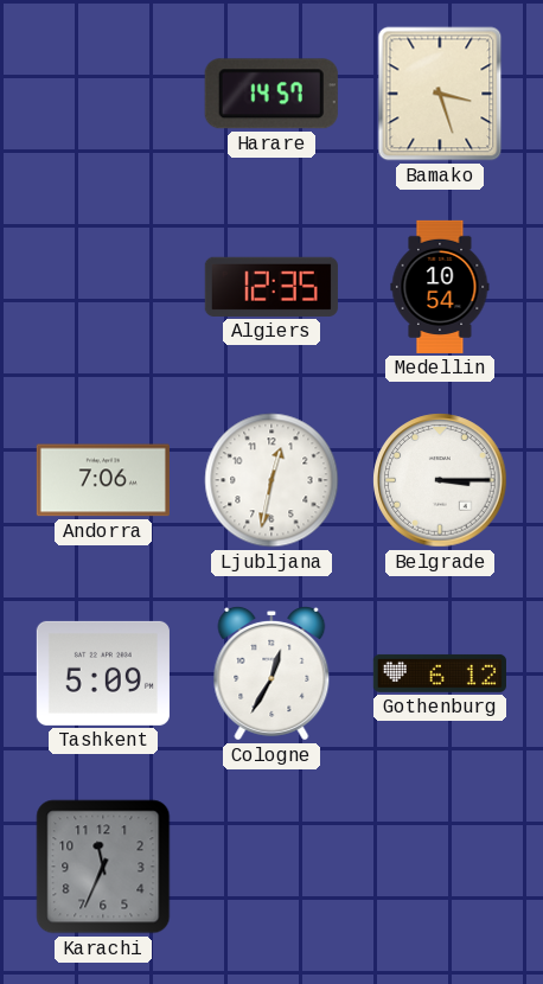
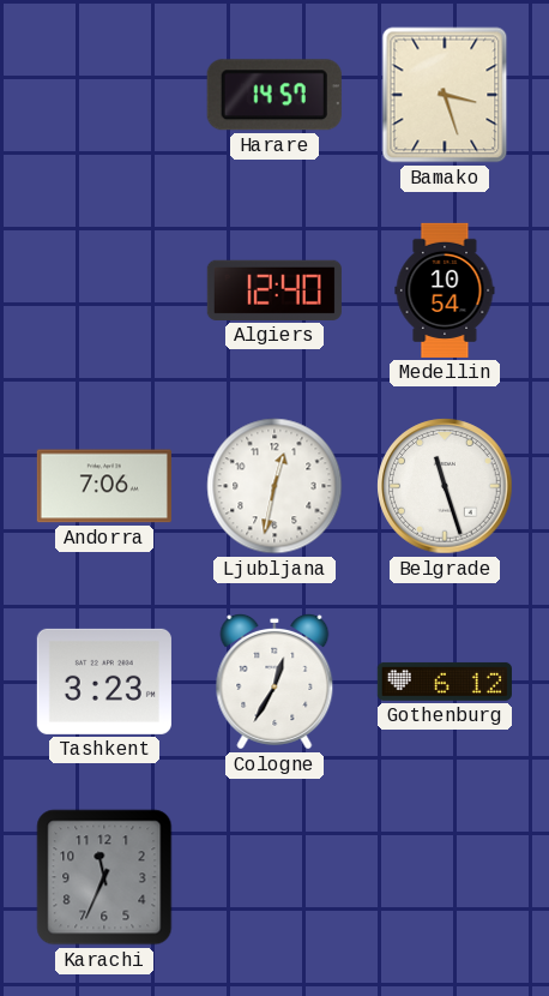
Algiers: 12:35 -> 12:40
Belgrade: 3:15 -> 11:27
Tashkent: 5:09 -> 3:23
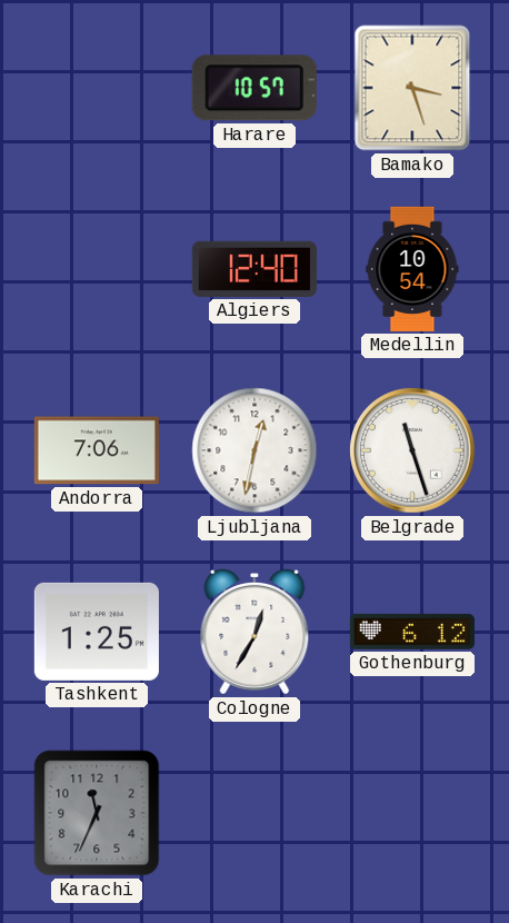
Harare: 14:57 -> 10:57
Tashkent: 3:23 -> 1:25
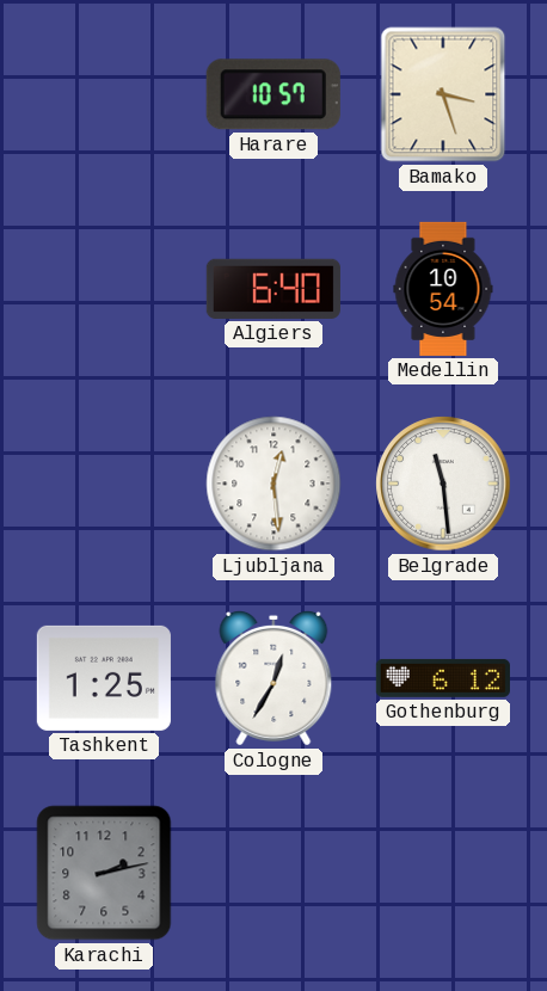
Algiers: 12:40 -> 6:40
Andorra: 7:06 -> none
Ljubljana: 12:32 -> 12:29
Belgrade: 11:27 -> 11:29
Karachi: 11:34 -> 2:13
